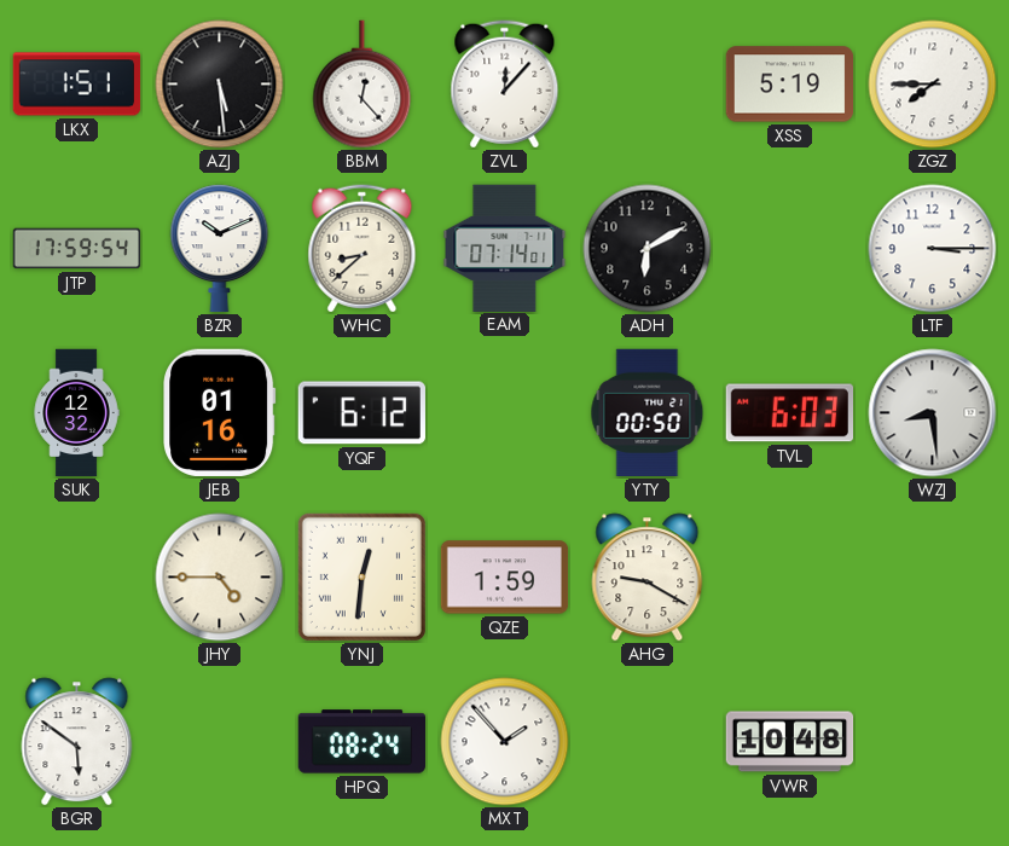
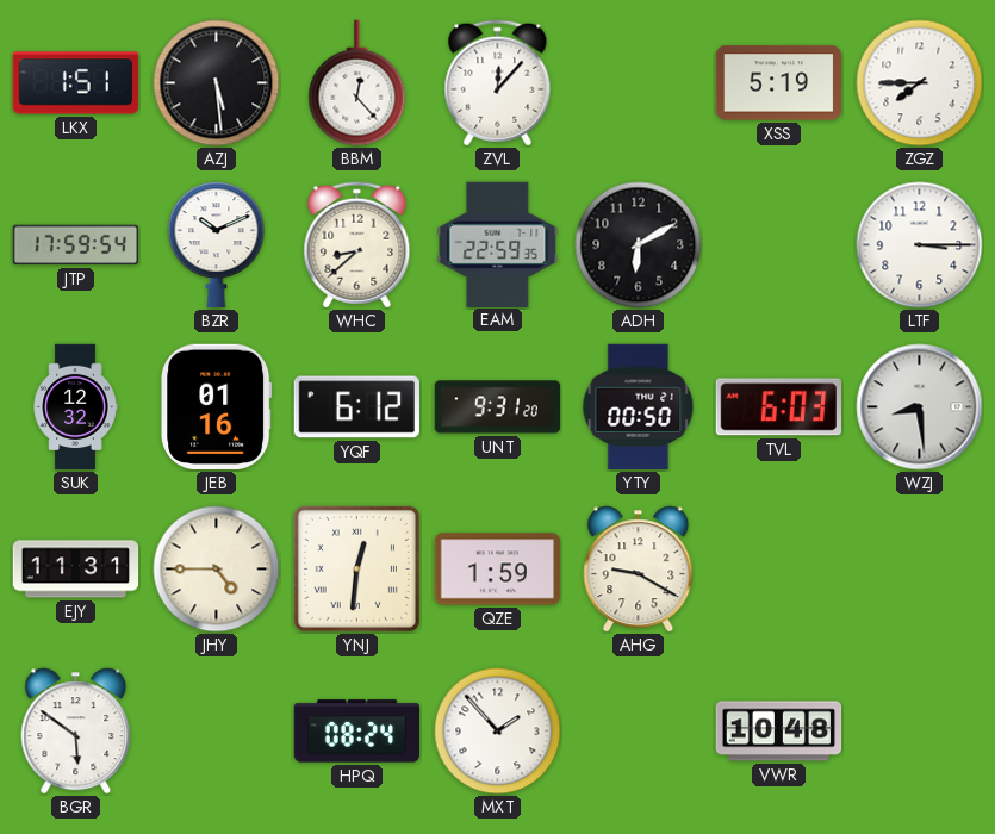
EAM: 07:14 -> 22:59
UNT: none -> 9:31
EJY: none -> 11:31
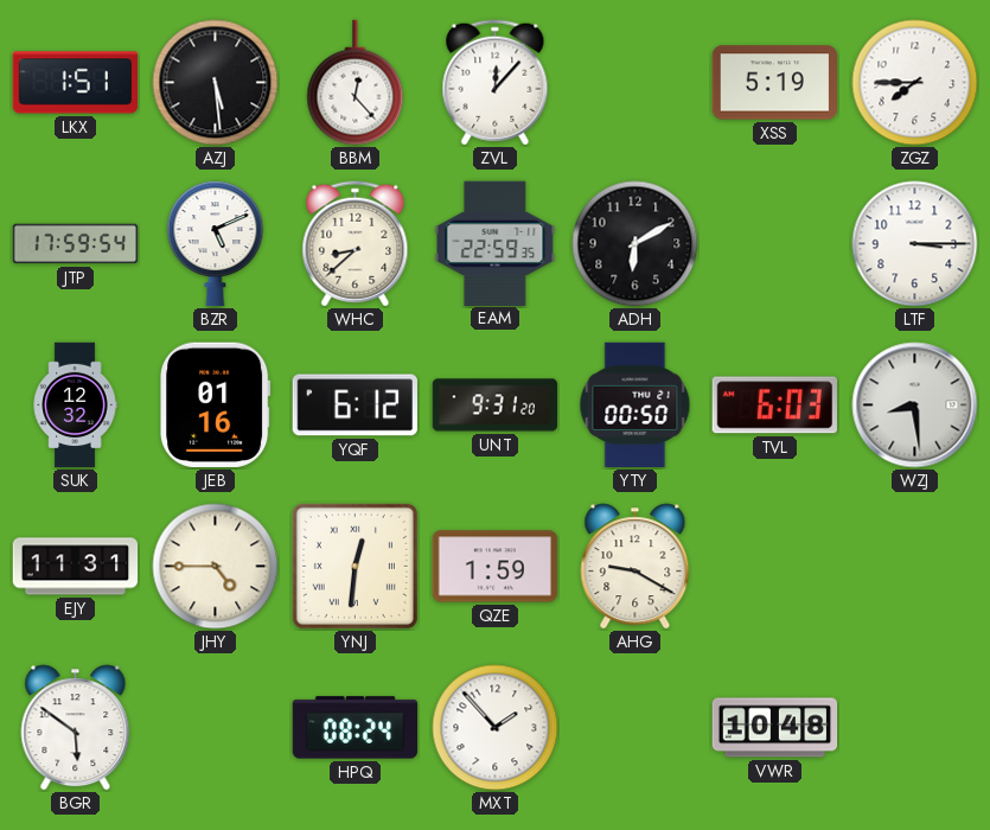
BZR: 10:11 -> 5:11
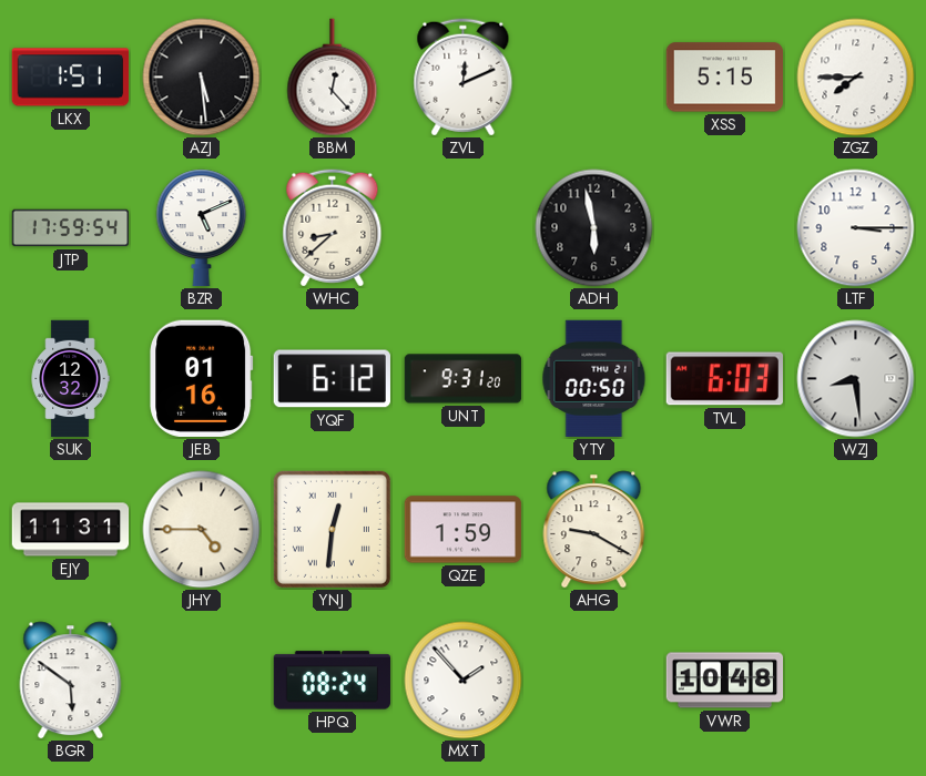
ZVL: 12:07 -> 12:11
XSS: 5:19 -> 5:15
EAM: 22:59 -> none
ADH: 6:10 -> 5:58
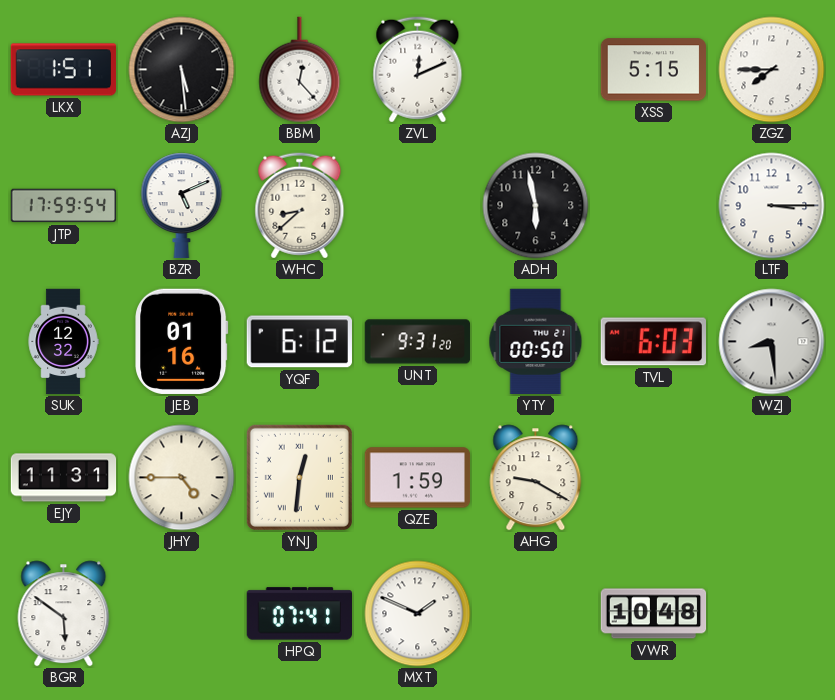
HPQ: 08:24 -> 07:41
MXT: 1:53 -> 1:49
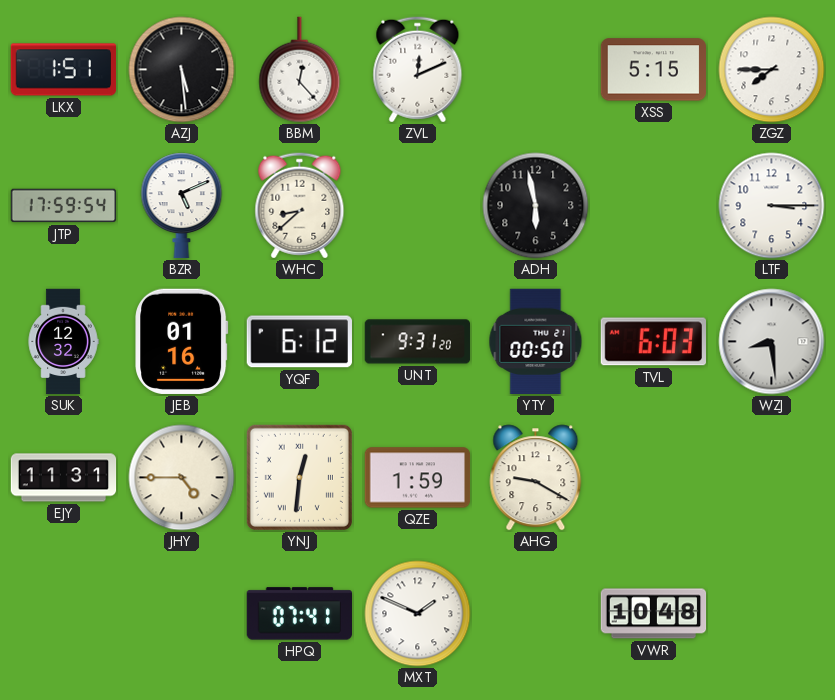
BGR: 5:51 -> none
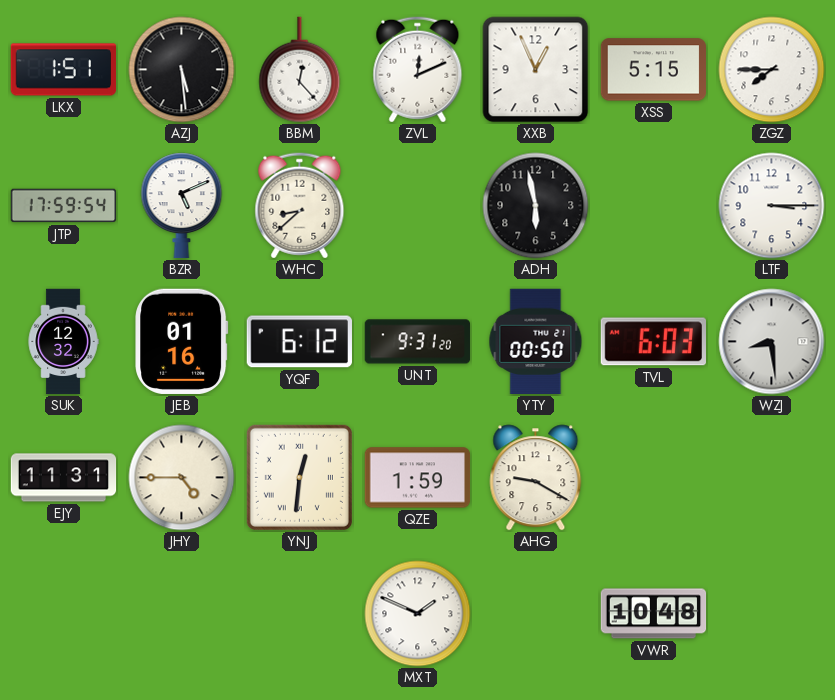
XXB: none -> 12:56
HPQ: 07:41 -> none
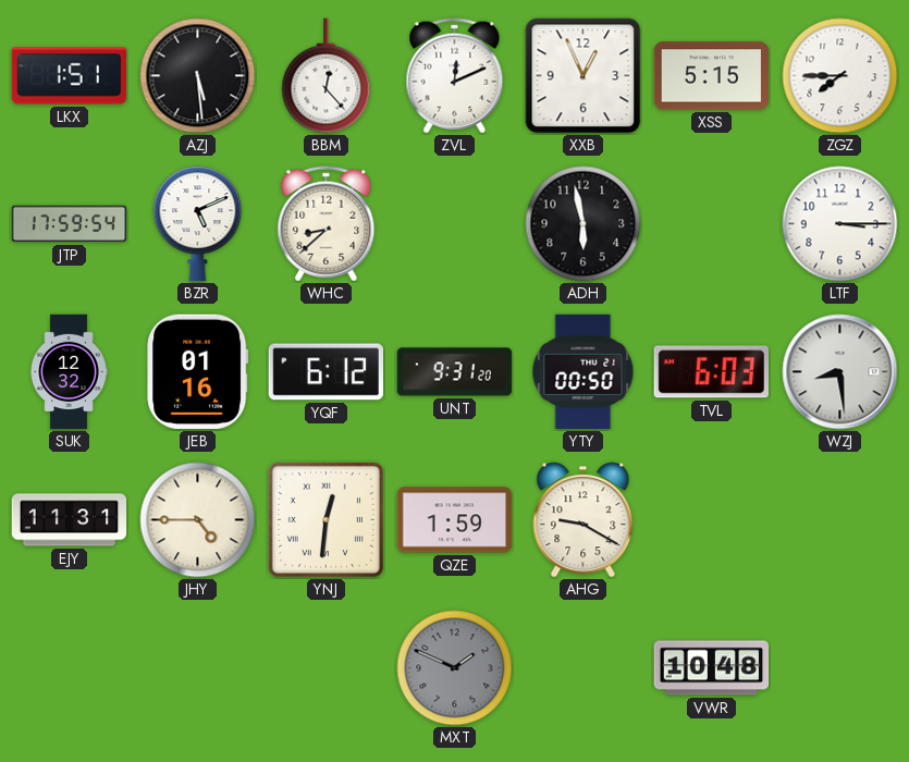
MXT dial: white -> grey
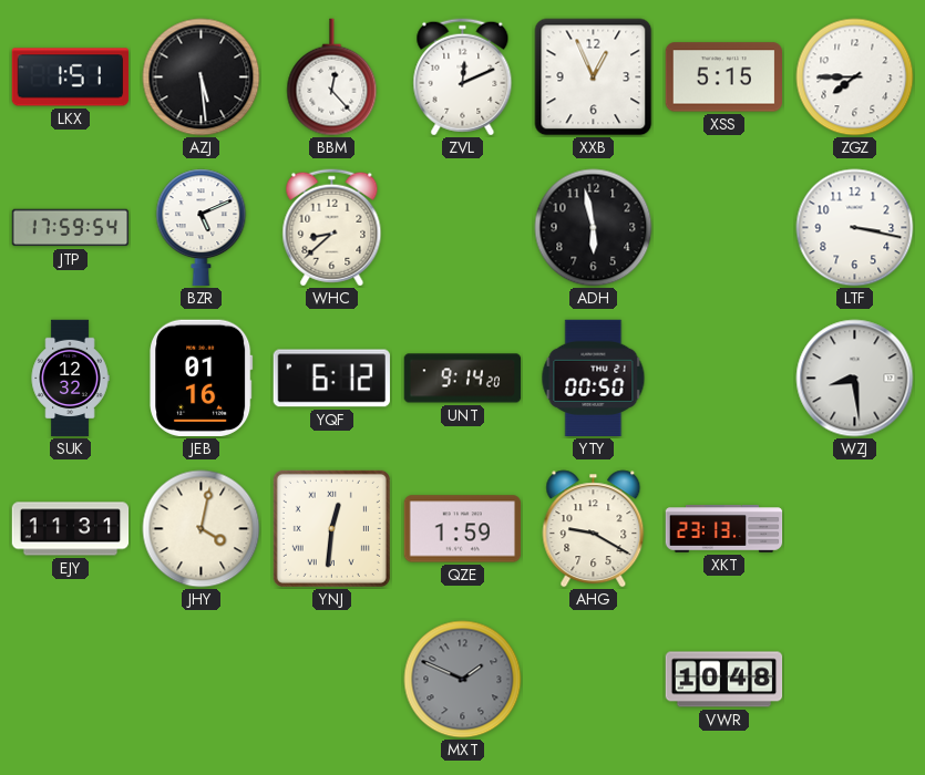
LTF: 3:15 -> 3:17
UNT: 9:31 -> 9:14
TVL: 6:03 -> none
JHY: 4:45 -> 4:02
XKT: none -> 23:13
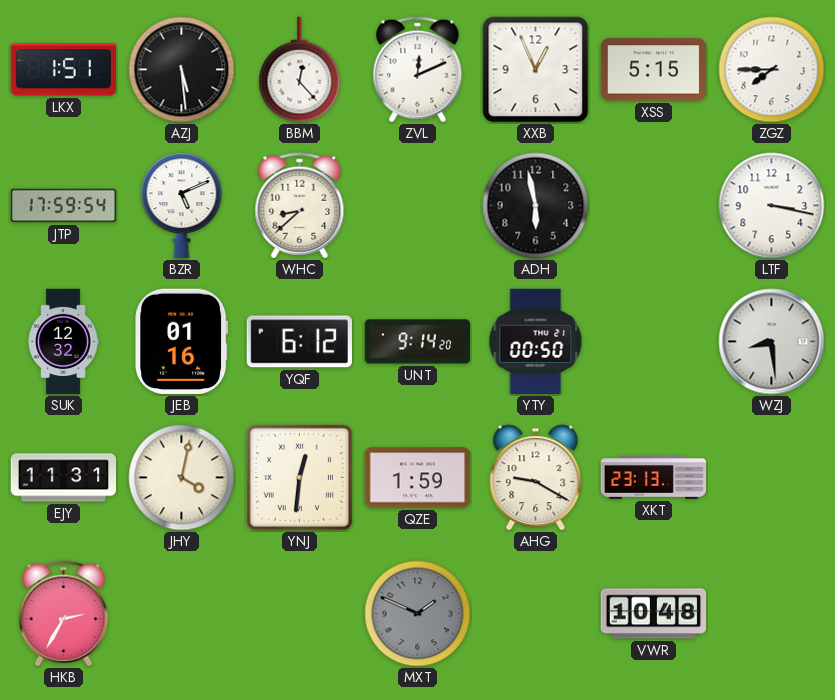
HKB: none -> 2:35
